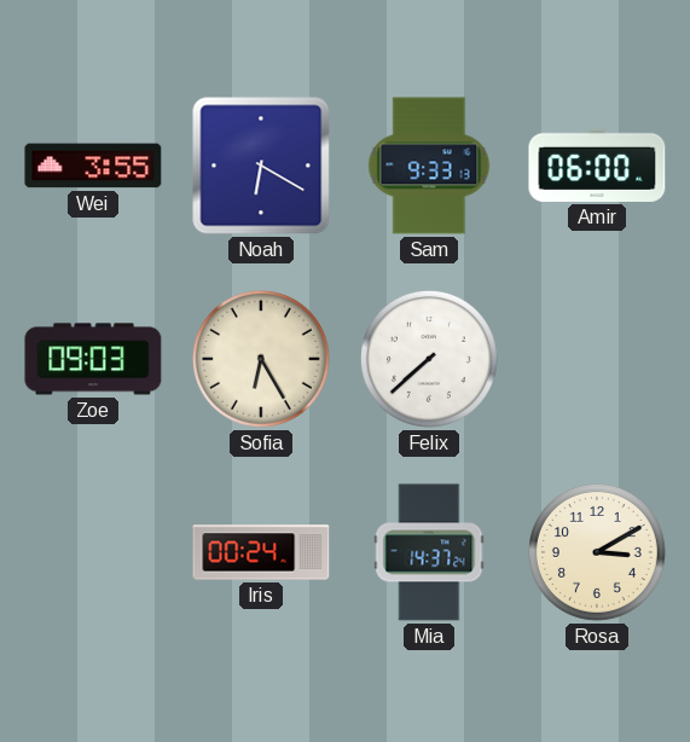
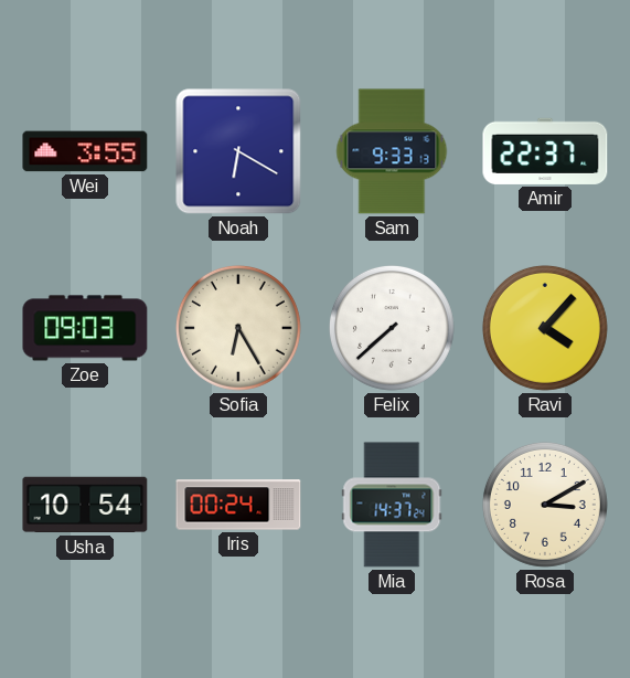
Amir: 06:00 -> 22:37
Ravi: none -> 4:07
Usha: none -> 10:54
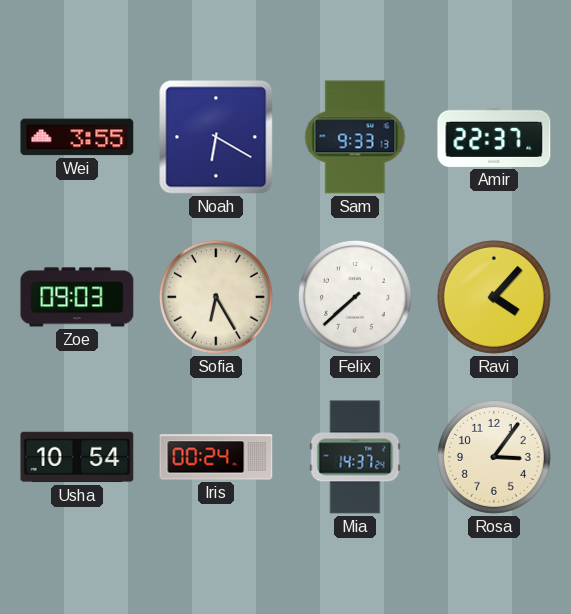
Rosa: 3:10 -> 3:06
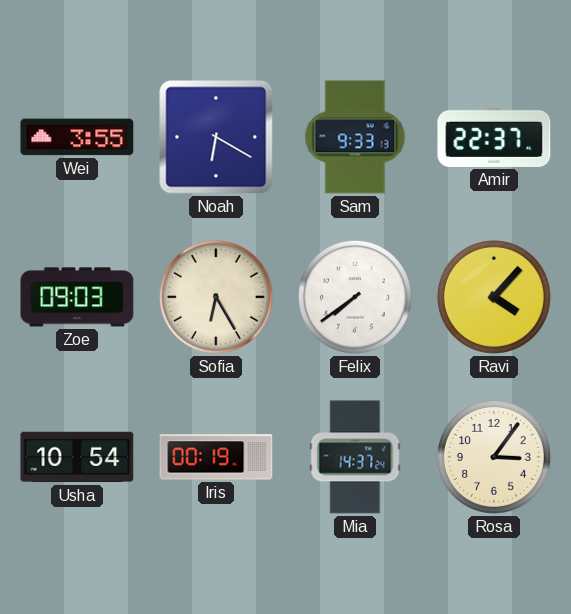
Felix: 7:38 -> 7:39
Iris: 00:24 -> 00:19
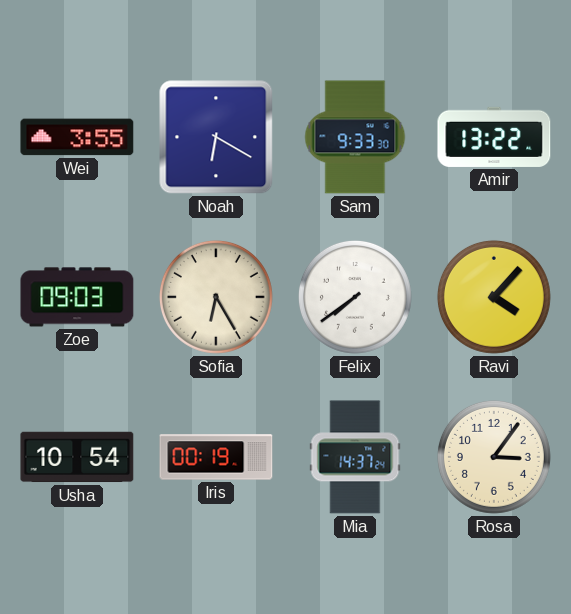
Sam: 9:33:13 -> 9:33:30
Amir: 22:37 -> 13:22
